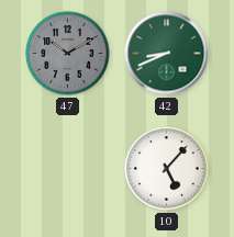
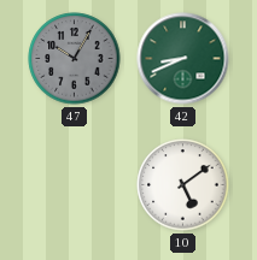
47: 10:10 -> 10:05
10: 5:07 -> 5:09
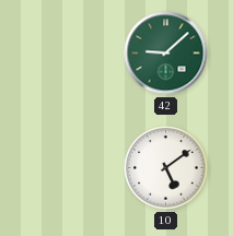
47: 10:05 -> none
42: 8:41 -> 9:08
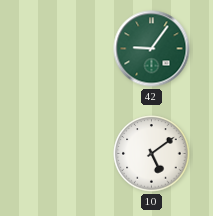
42: 9:08 -> 9:06
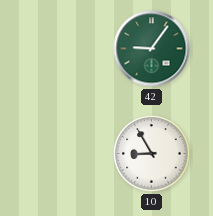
10: 5:09 -> 8:55
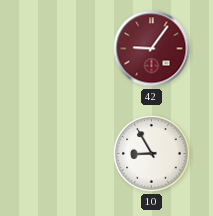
42 dial: green -> burgundy
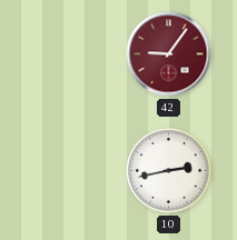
10: 8:55 -> 2:43
